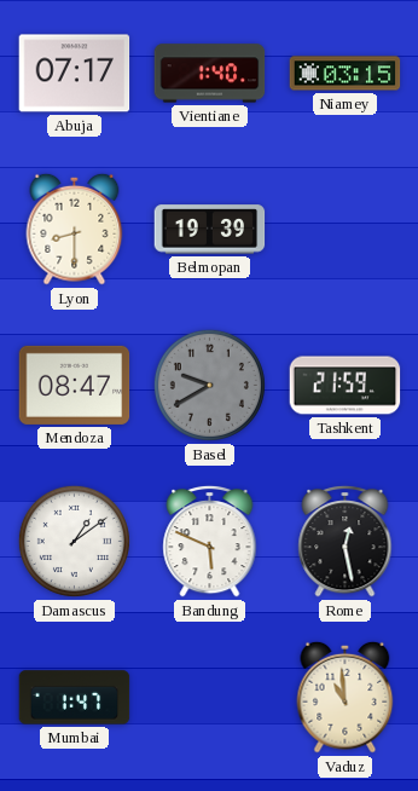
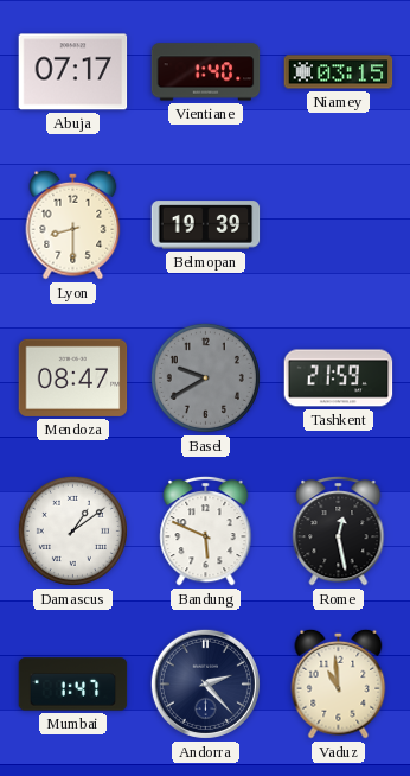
Andorra: none -> 2:23
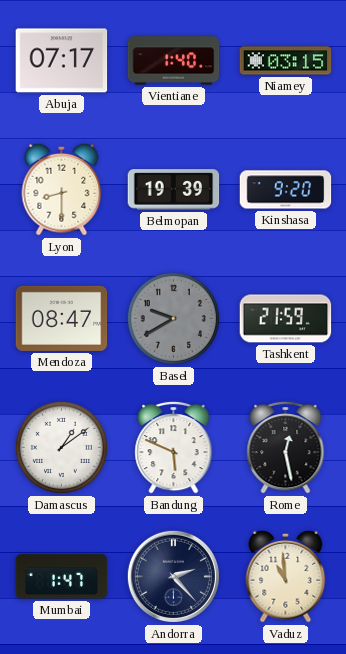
Kinshasa: none -> 9:20
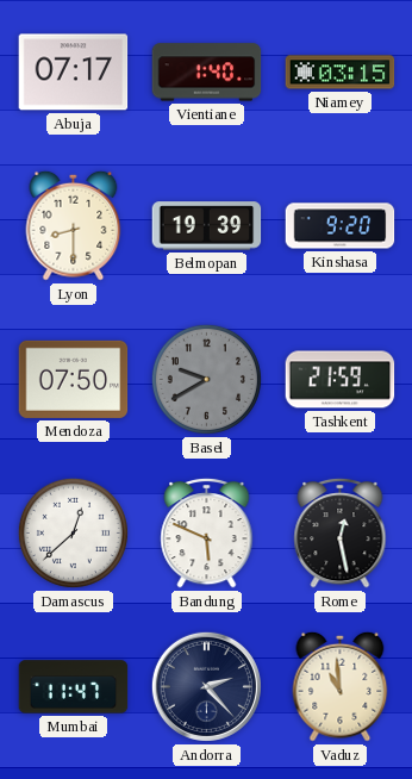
Mendoza: 08:47 -> 07:50
Damascus: 1:09 -> 12:38
Mumbai: 1:47 -> 11:47
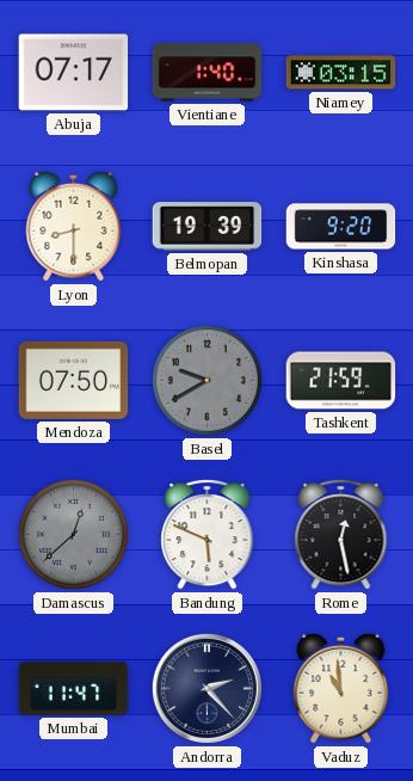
Damascus dial: white -> grey
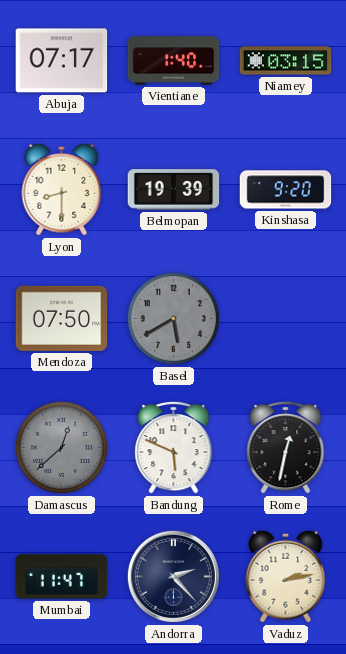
Basel: 9:40 -> 5:40
Tashkent: 21:59 -> none
Rome: 12:28 -> 12:32
Vaduz: 10:59 -> 2:13
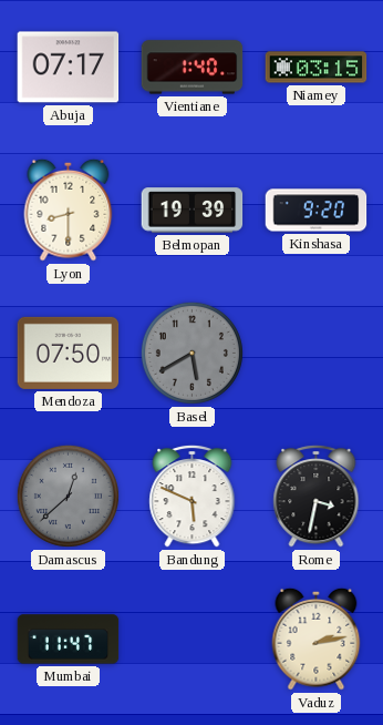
Rome: 12:32 -> 3:32
Andorra: 2:23 -> none
